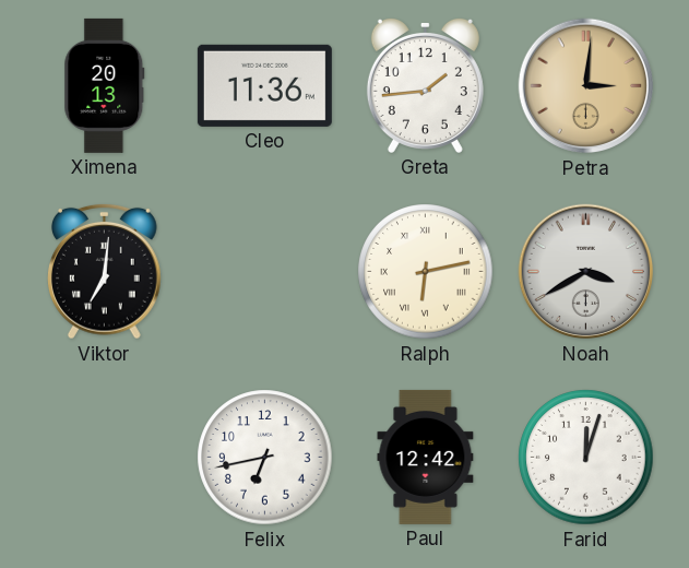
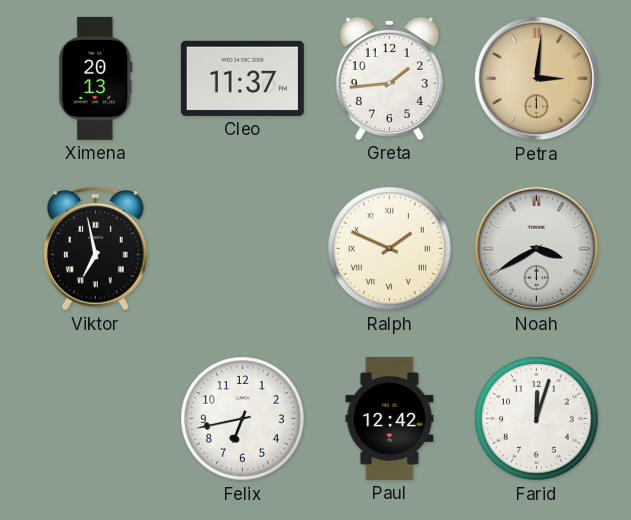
Cleo: 11:36 -> 11:37
Viktor: 7:01 -> 6:58
Ralph: 6:13 -> 1:49
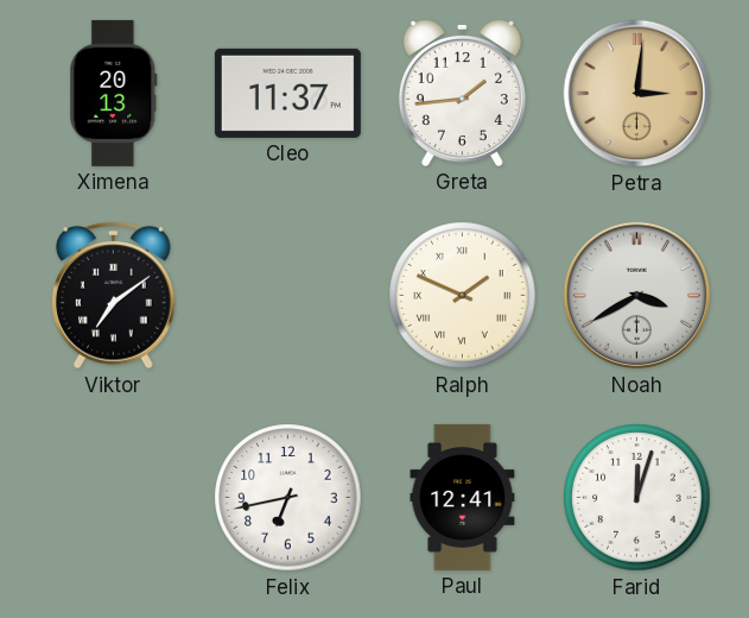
Viktor: 6:58 -> 7:09
Paul: 12:42 -> 12:41
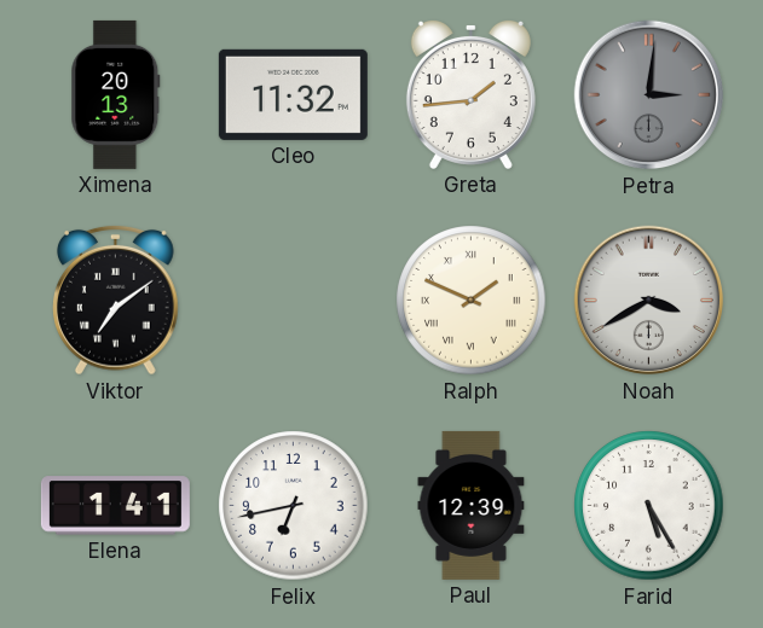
Cleo: 11:37 -> 11:32
Petra dial: champagne -> grey
Elena: none -> 1:41
Paul: 12:41 -> 12:39
Farid: 12:03 -> 5:25
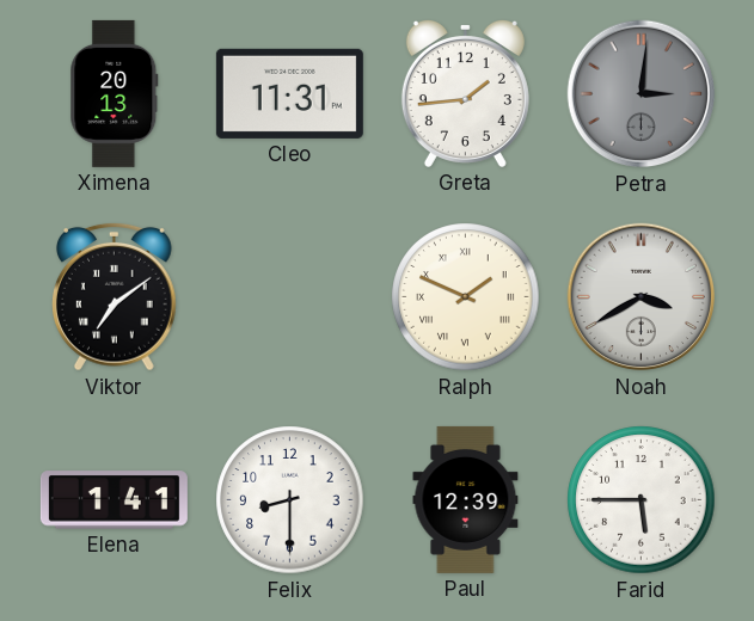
Cleo: 11:32 -> 11:31
Felix: 6:43 -> 8:30
Farid: 5:25 -> 5:45
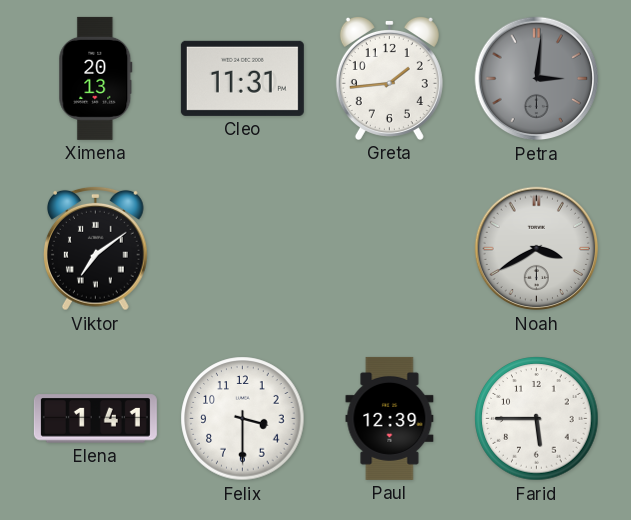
Ralph: 1:49 -> none
Felix: 8:30 -> 3:30
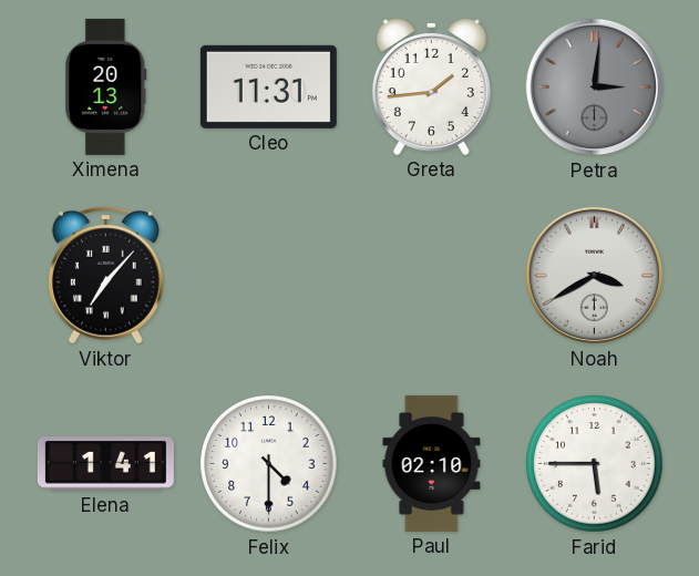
Viktor: 7:09 -> 7:07
Felix: 3:30 -> 4:30
Paul: 12:39 -> 02:10
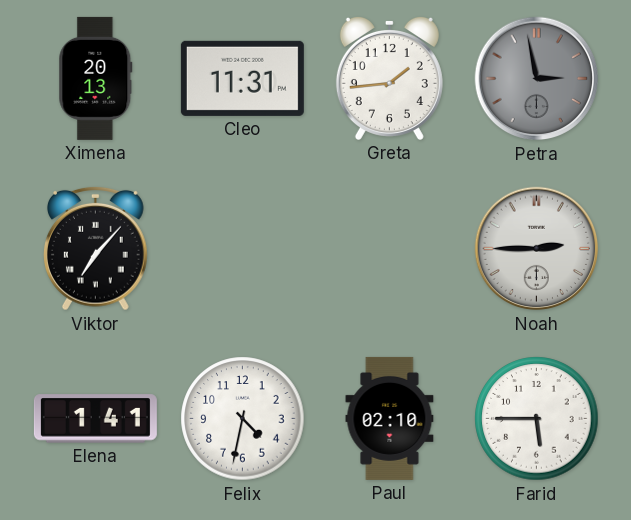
Petra: 3:01 -> 2:58
Noah: 3:40 -> 2:45
Felix: 4:30 -> 4:32
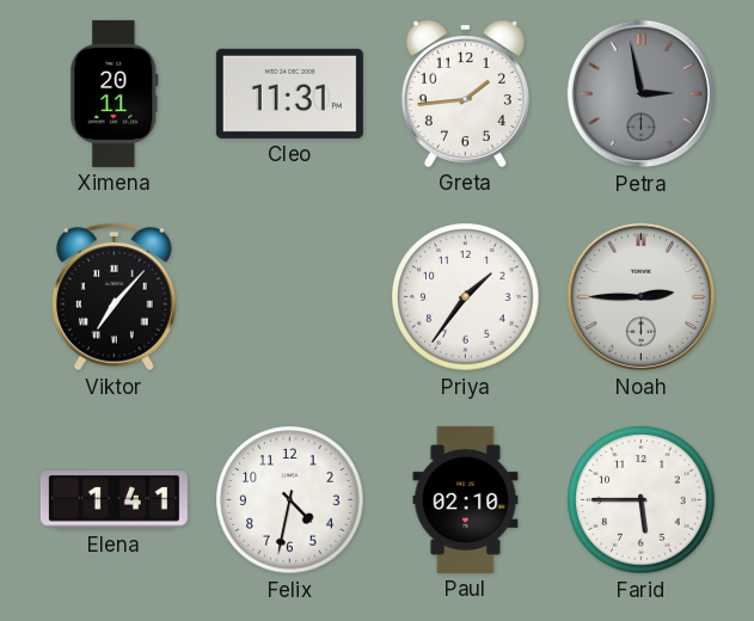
Ximena: 20:13 -> 20:11
Priya: none -> 1:36
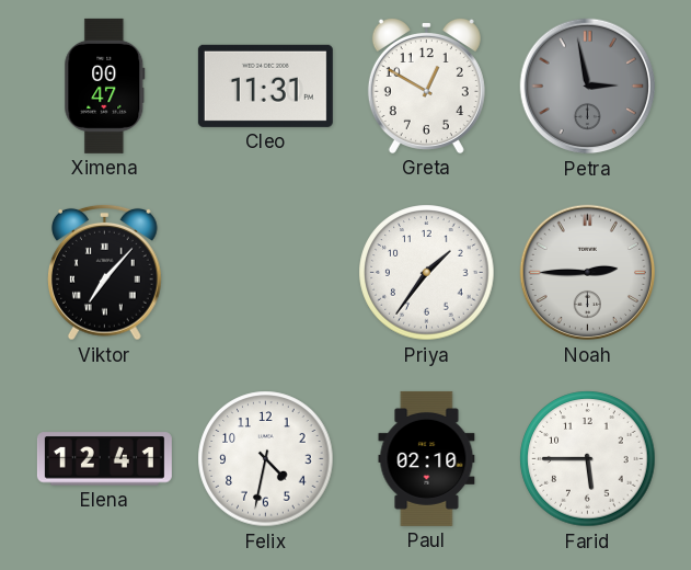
Ximena: 20:11 -> 00:47
Greta: 1:44 -> 12:50
Elena: 1:41 -> 12:41
